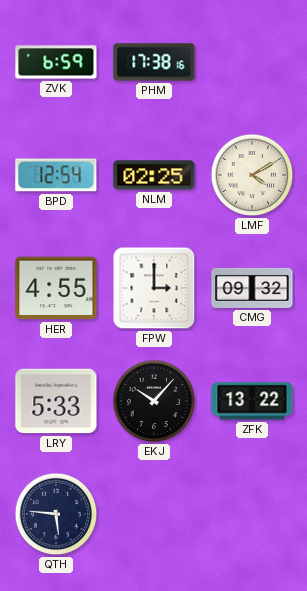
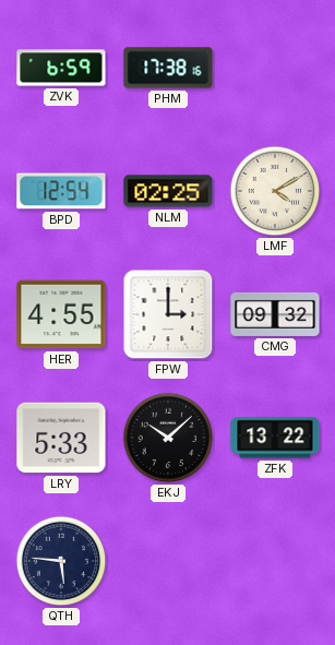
EKJ: 10:07 -> 10:08
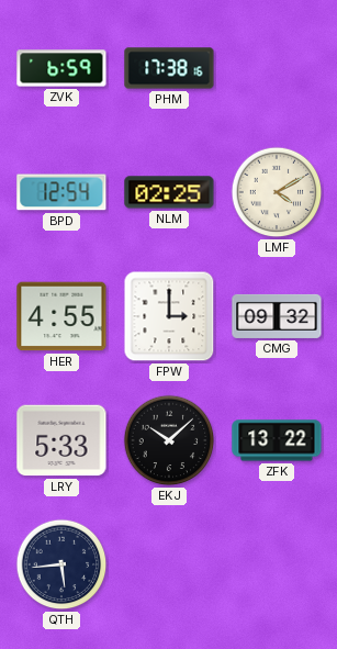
QTH: 5:46 -> 5:44
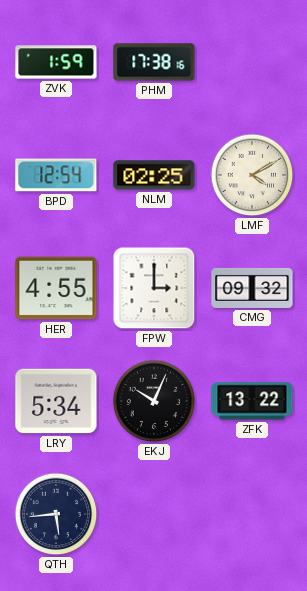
ZVK: 6:59 -> 1:59
LRY: 5:33 -> 5:34
EKJ: 10:08 -> 10:04
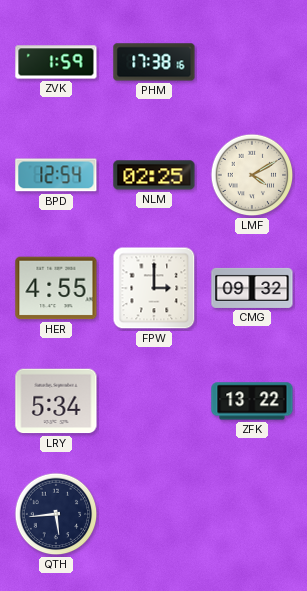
EKJ: 10:04 -> none
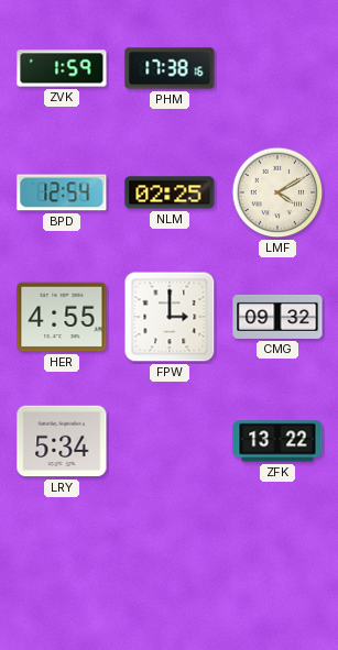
QTH: 5:44 -> none
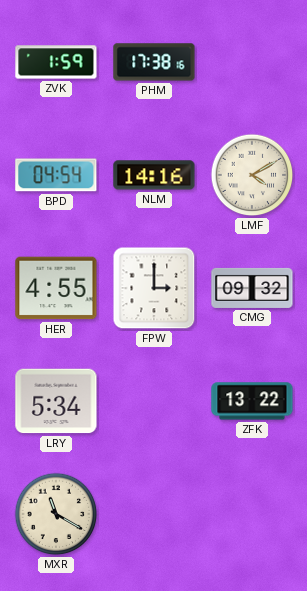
BPD: 12:54 -> 04:54
NLM: 02:25 -> 14:16
MXR: none -> 11:20
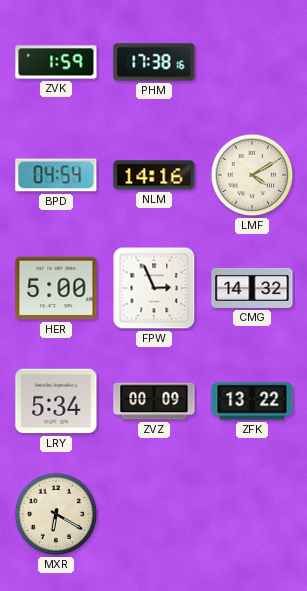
HER: 4:55 -> 5:00
FPW: 3:00 -> 2:56
CMG: 09:32 -> 14:32
ZVZ: none -> 00:09
MXR: 11:20 -> 6:20
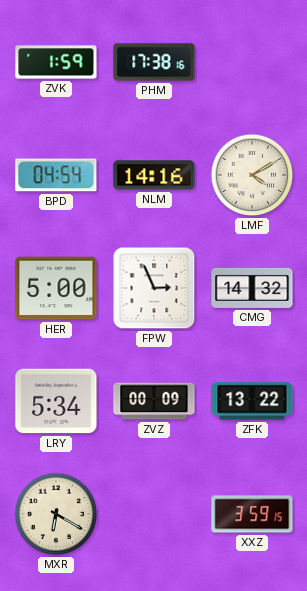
XXZ: none -> 3:59
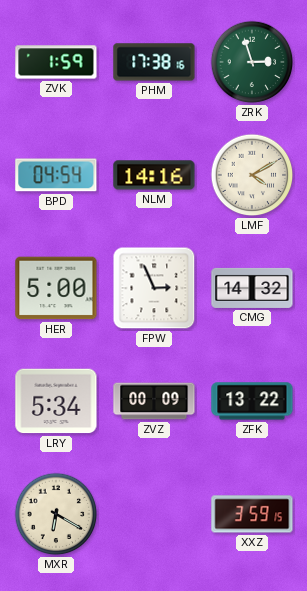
ZRK: none -> 2:57
